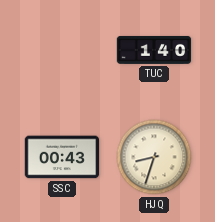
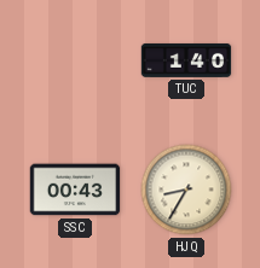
HJQ: 8:33 -> 8:35
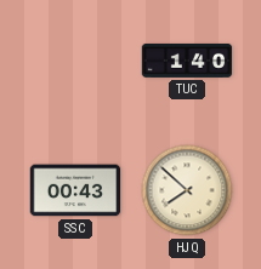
HJQ: 8:35 -> 7:52
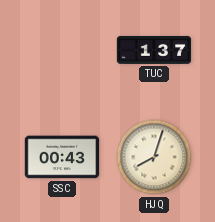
TUC: 1:40 -> 1:37
HJQ: 7:52 -> 8:03
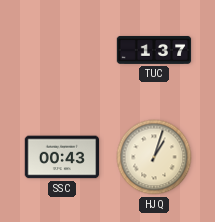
HJQ: 8:03 -> 1:03
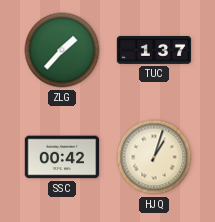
ZLG: none -> 1:37
SSC: 00:43 -> 00:42
